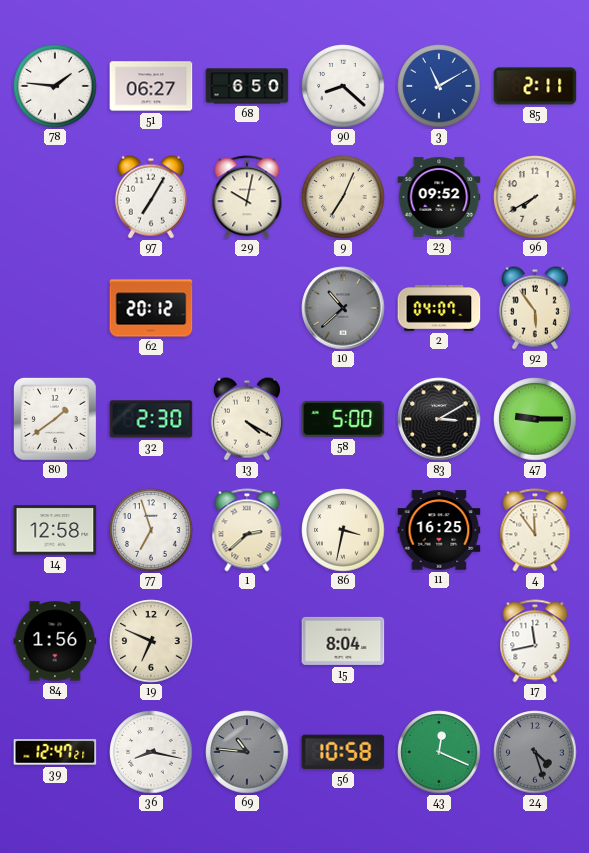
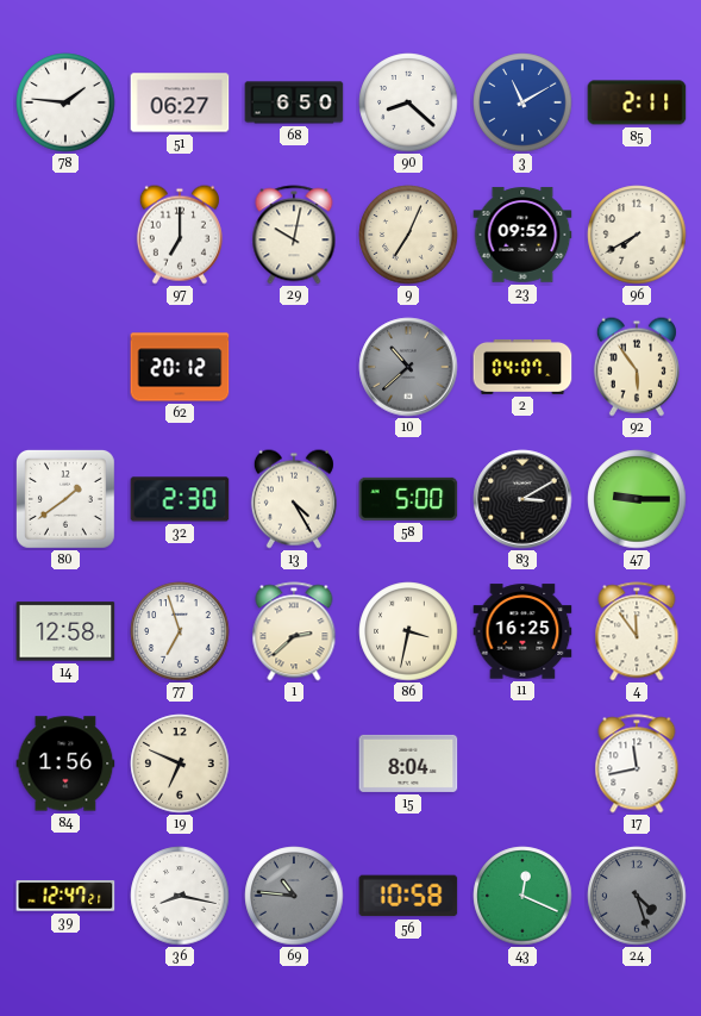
97: 7:05 -> 7:00
13: 4:20 -> 4:25
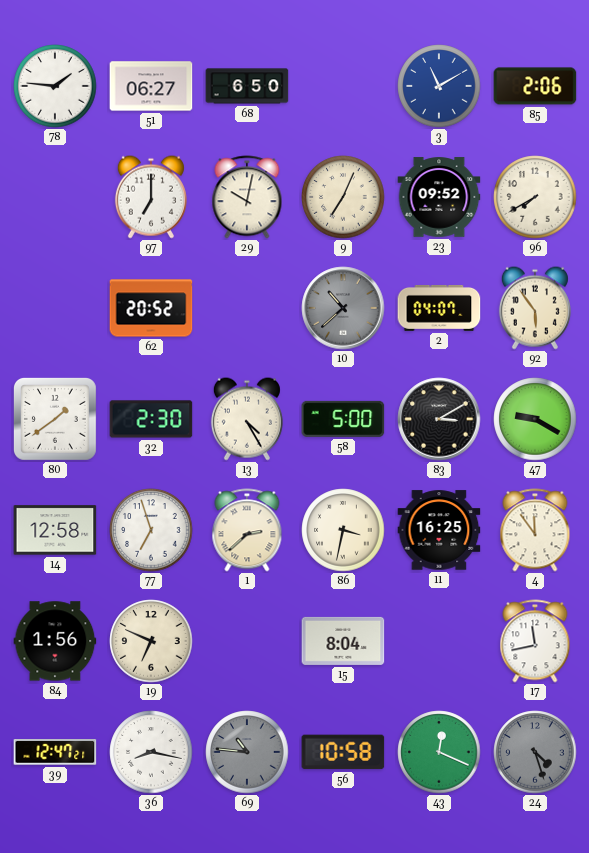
90: 8:22 -> none
85: 2:11 -> 2:06
62: 20:12 -> 20:52
47: 9:15 -> 9:20
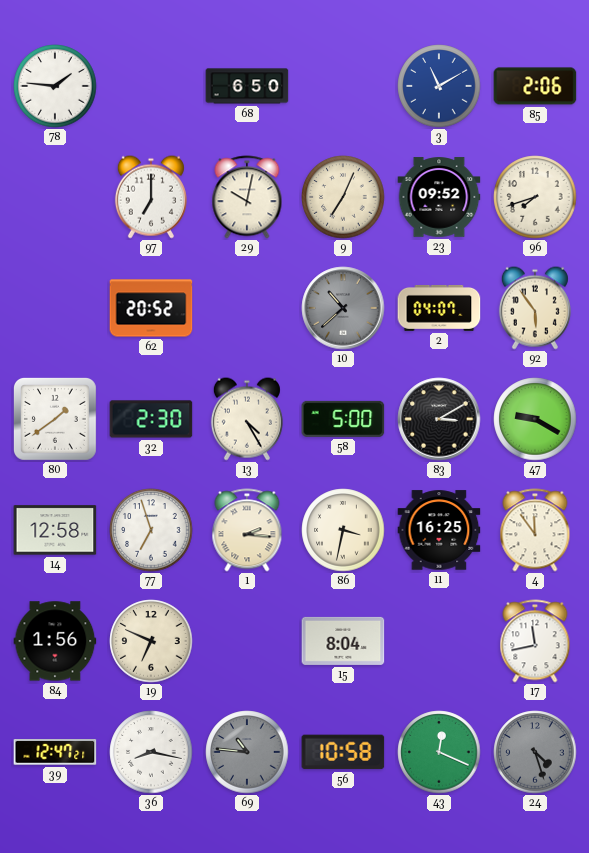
51: 06:27 -> none
96: 7:40 -> 7:42
1: 2:38 -> 2:16
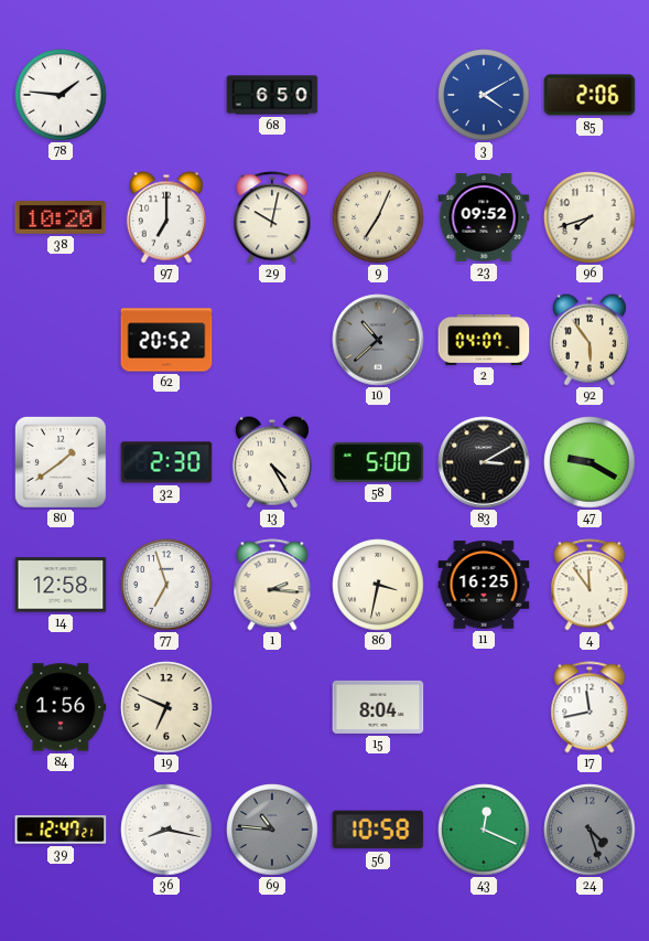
3: 11:10 -> 4:10
38: none -> 10:20
